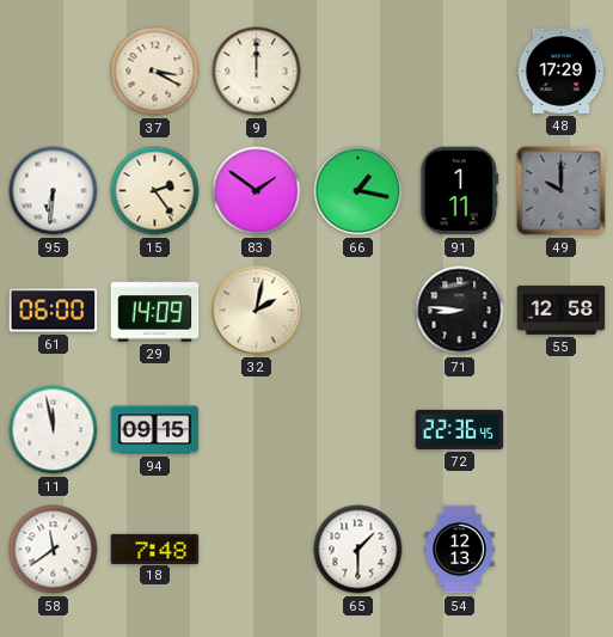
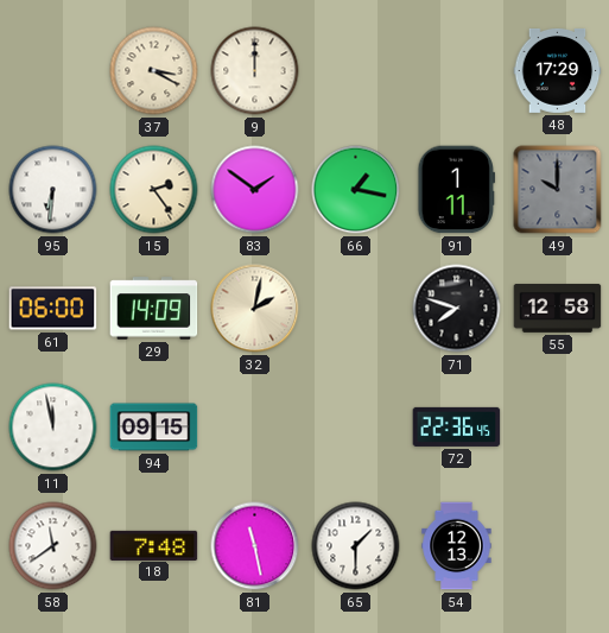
71: 8:46 -> 7:48
81: none -> 11:28
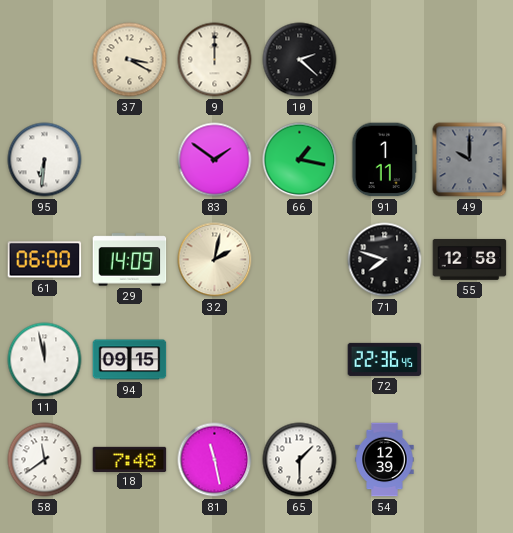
10: none -> 2:22
48: 17:29 -> none
15: 2:24 -> none
54: 12:13 -> 12:39
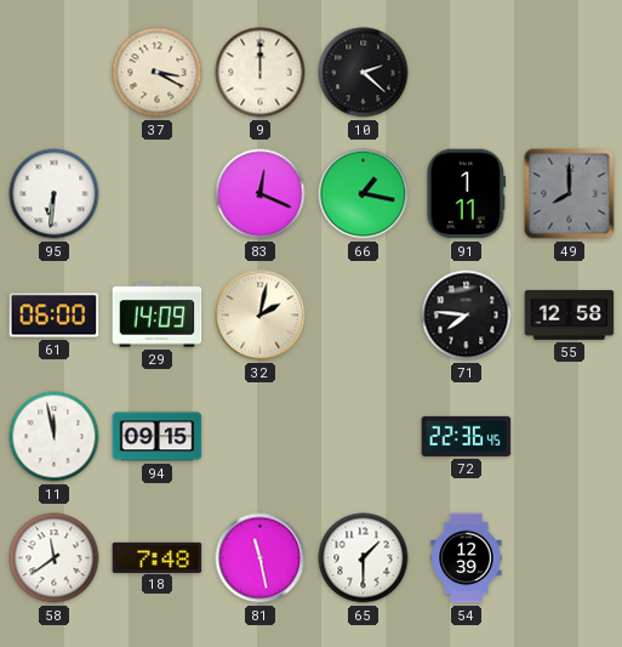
83: 1:51 -> 12:19
49: 10:00 -> 8:00
71: 7:48 -> 7:46
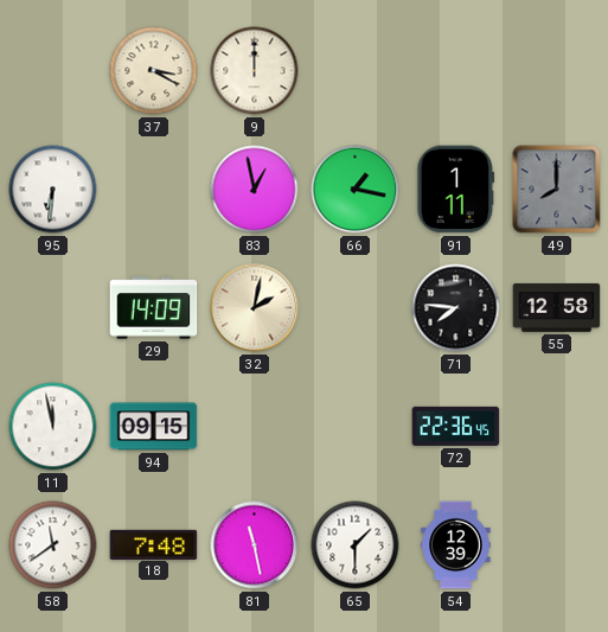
10: 2:22 -> none
83: 12:19 -> 12:58
61: 06:00 -> none
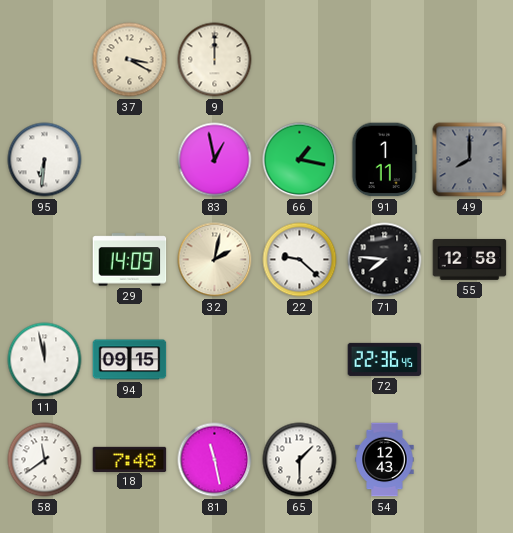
22: none -> 9:22
54: 12:39 -> 12:43
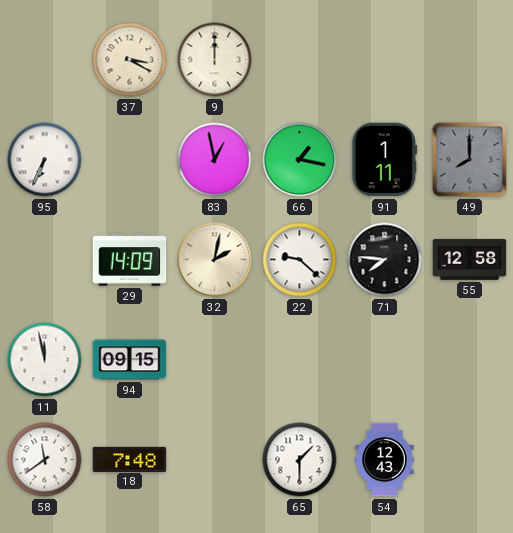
95: 6:31 -> 6:34
72: 22:36 -> none
81: 11:28 -> none
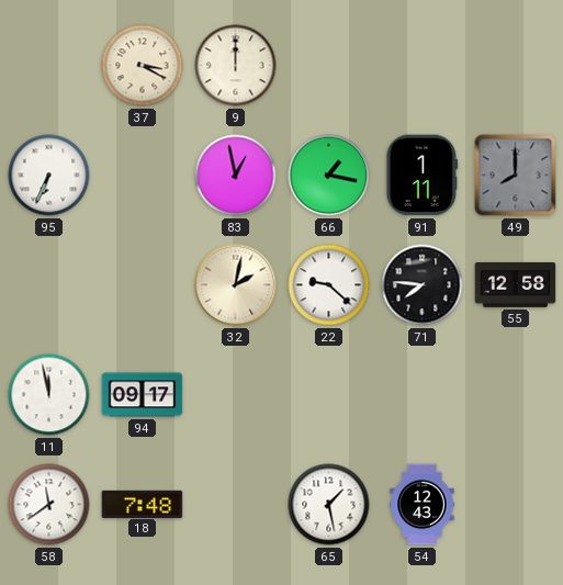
29: 14:09 -> none
94: 09:15 -> 09:17
65: 1:30 -> 1:28
